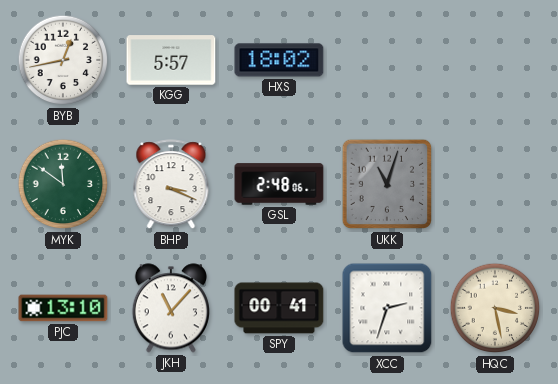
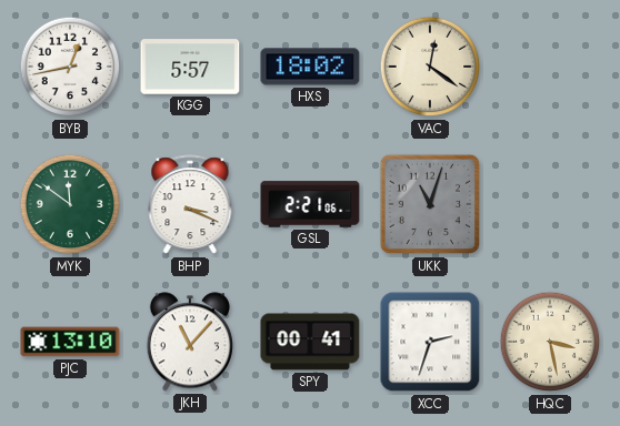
VAC: none -> 12:21
GSL: 2:48 -> 2:21
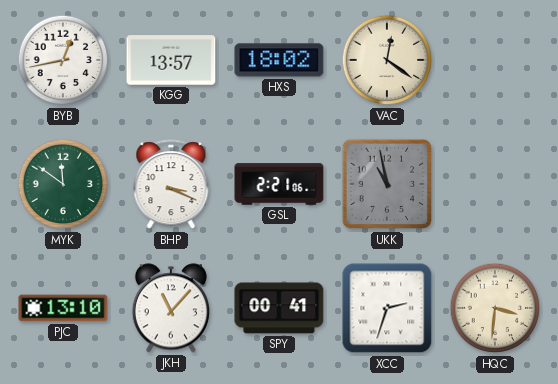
KGG: 5:57 -> 13:57
UKK: 11:03 -> 10:58
HQC: 3:28 -> 3:31
